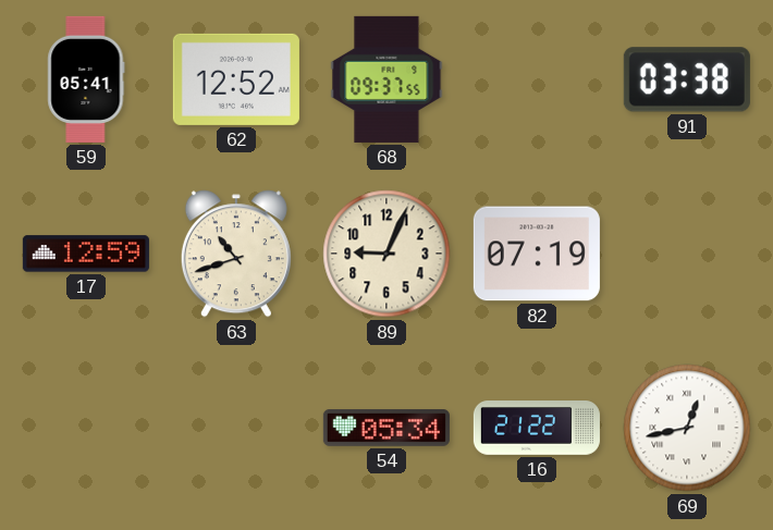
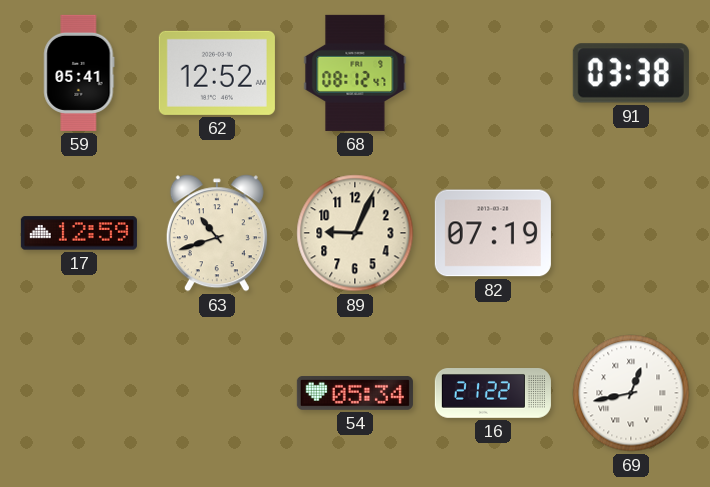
68: 09:37 -> 08:12
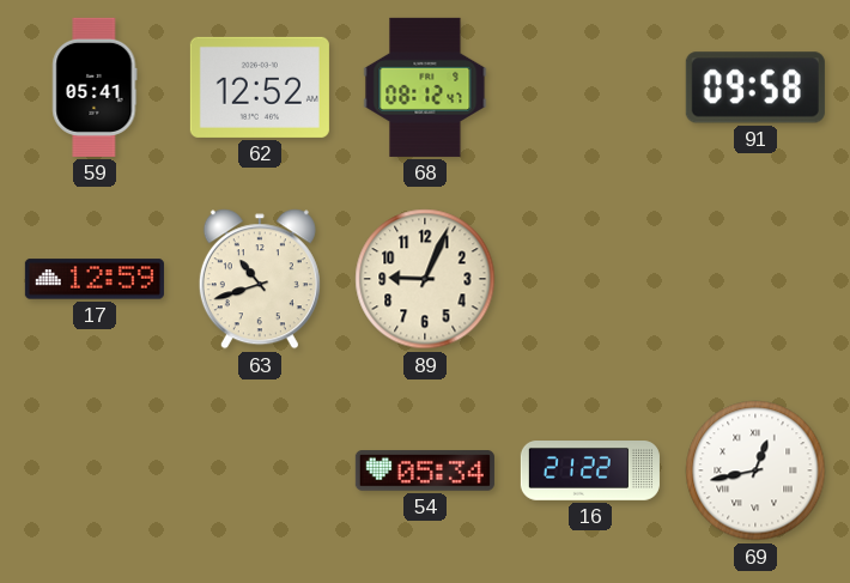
91: 03:38 -> 09:58
82: 07:19 -> none
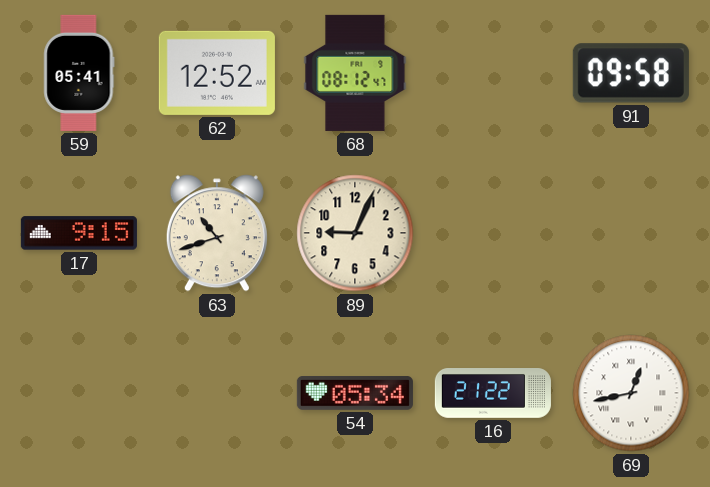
17: 12:59 -> 9:15
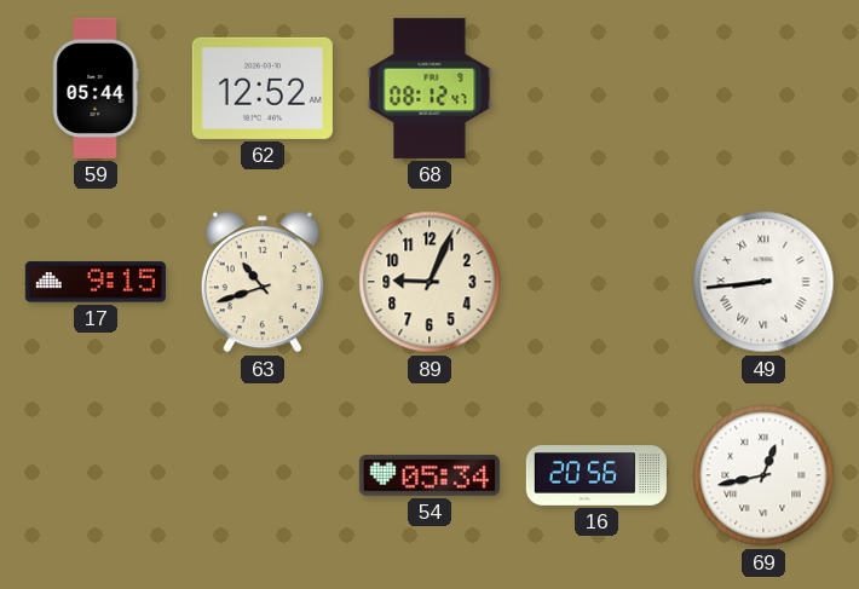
59: 05:41 -> 05:44
91: 09:58 -> none
49: none -> 8:44
16: 21:22 -> 20:56
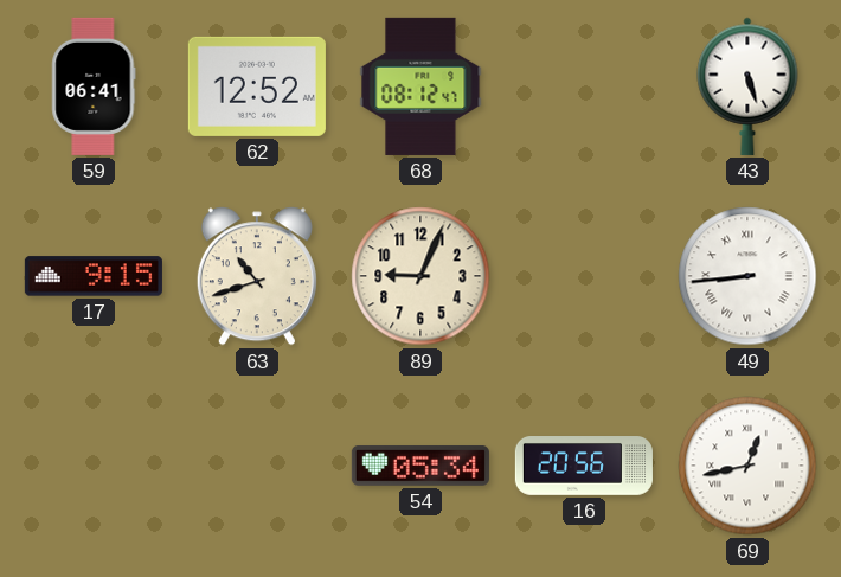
59: 05:44 -> 06:41
43: none -> 5:27
